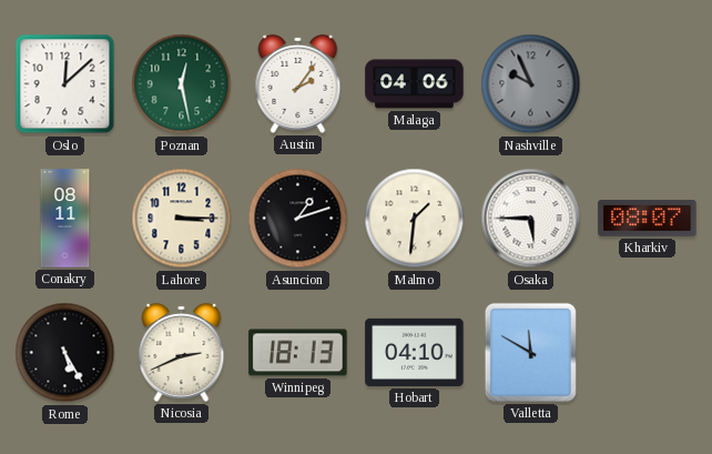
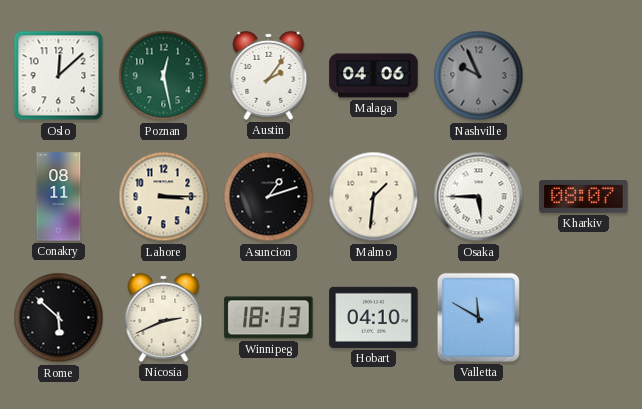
Rome: 5:25 -> 5:52
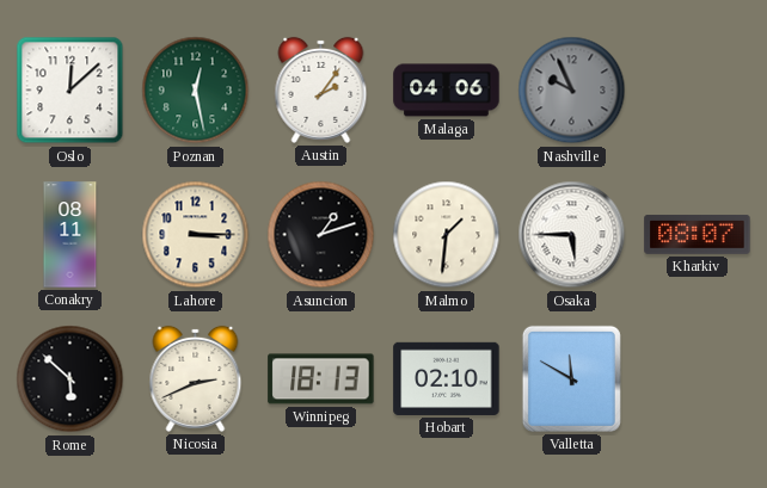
Hobart: 04:10 -> 02:10
